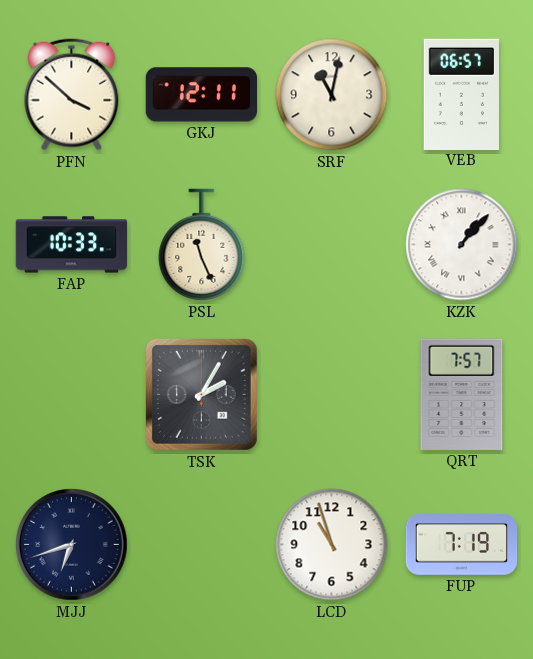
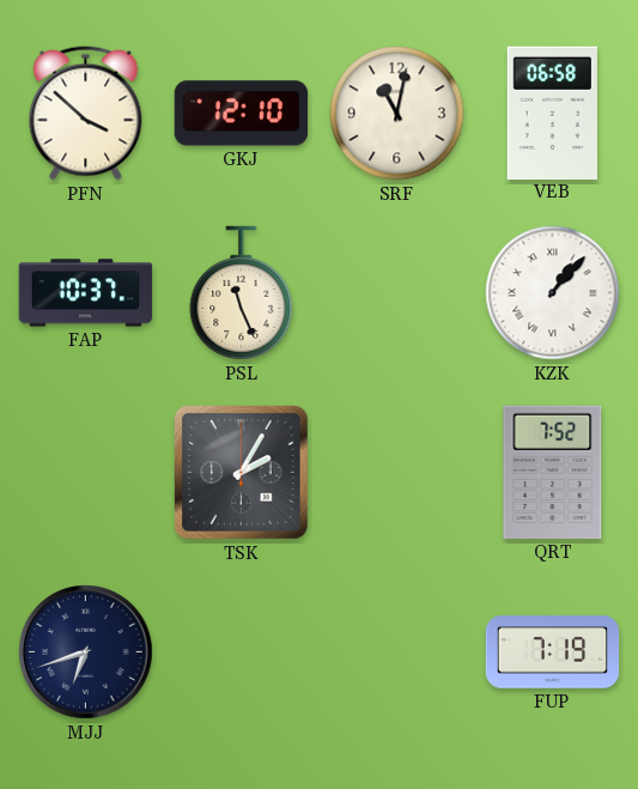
GKJ: 12:11 -> 12:10
VEB: 06:57 -> 06:58
FAP: 10:33 -> 10:37
QRT: 7:57 -> 7:52
LCD: 10:57 -> none
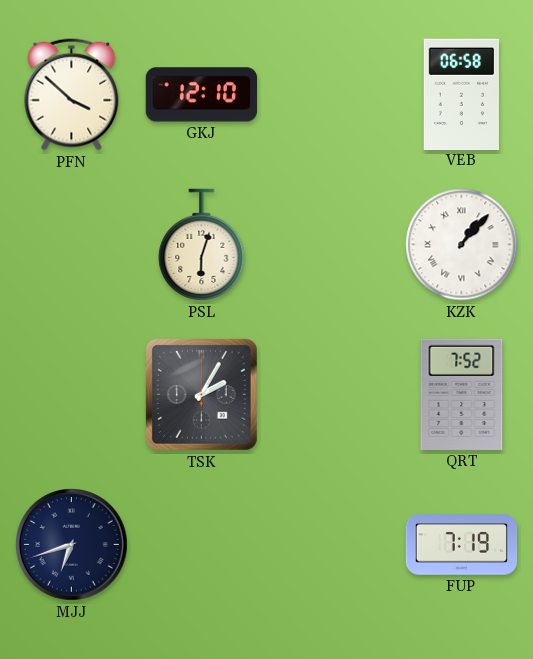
SRF: 11:02 -> none
FAP: 10:37 -> none
PSL: 11:26 -> 6:03
